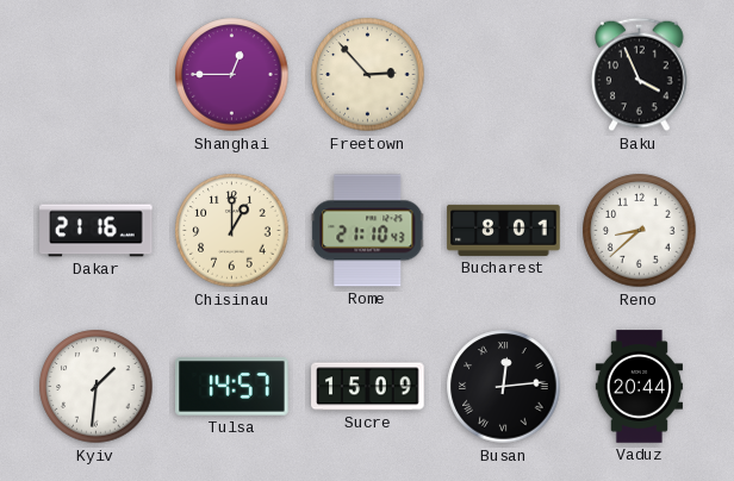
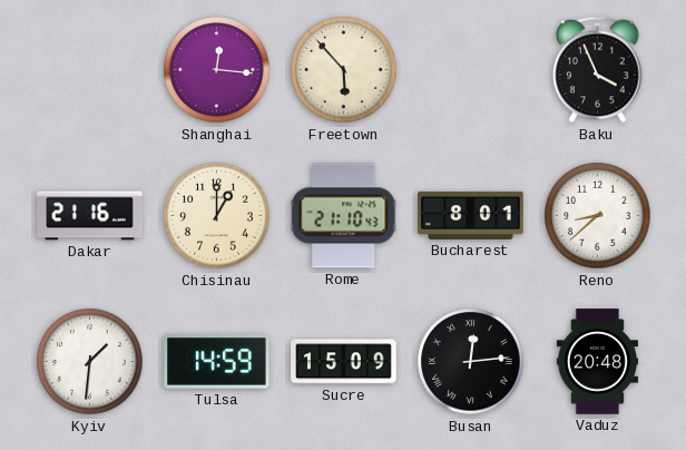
Shanghai: 12:45 -> 12:16
Freetown: 2:53 -> 5:53
Tulsa: 14:57 -> 14:59
Vaduz: 20:44 -> 20:48
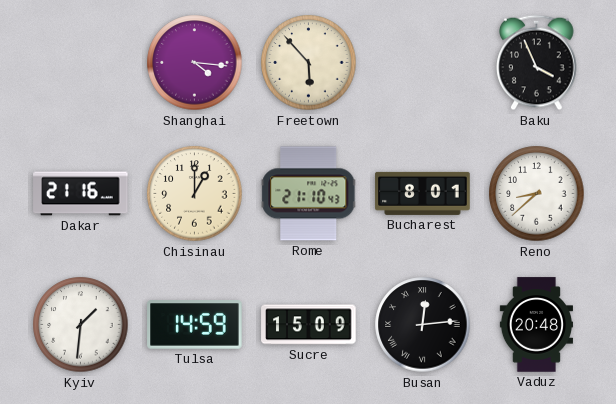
Shanghai: 12:16 -> 4:16
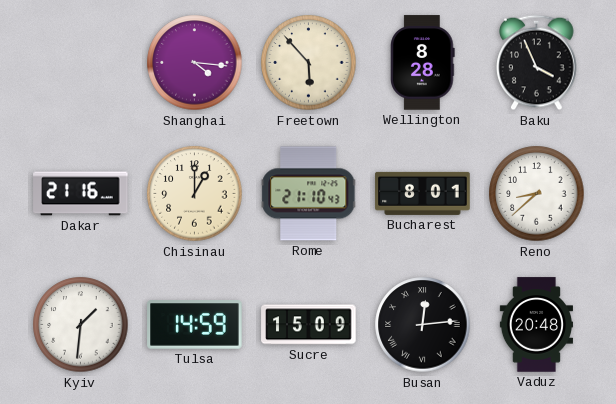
Wellington: none -> 8:28
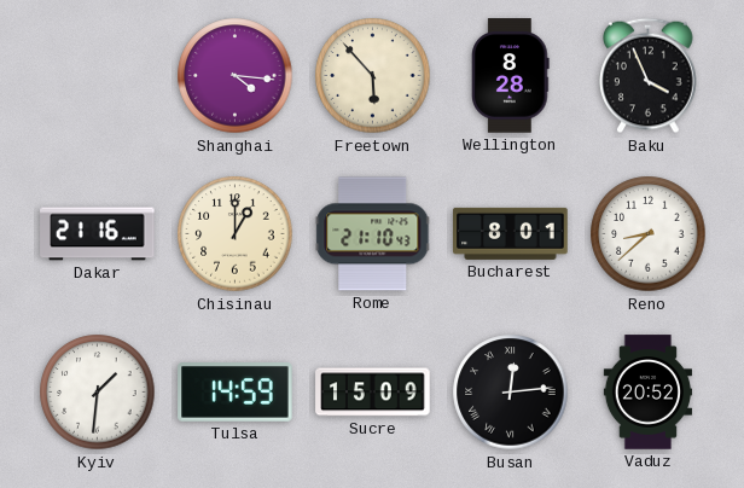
Vaduz: 20:48 -> 20:52
